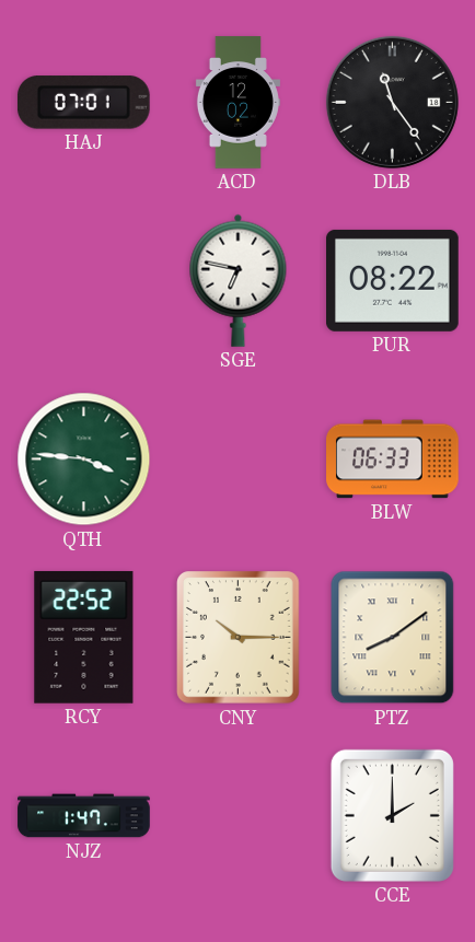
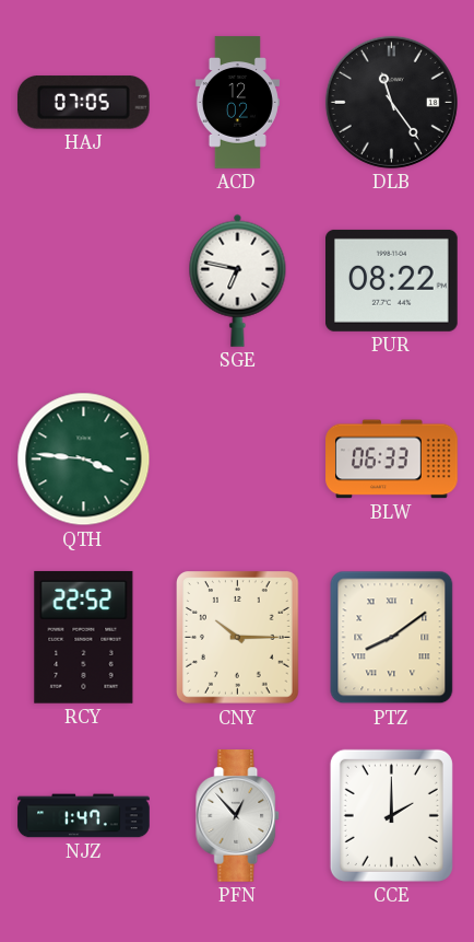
HAJ: 07:01 -> 07:05
PFN: none -> 12:53
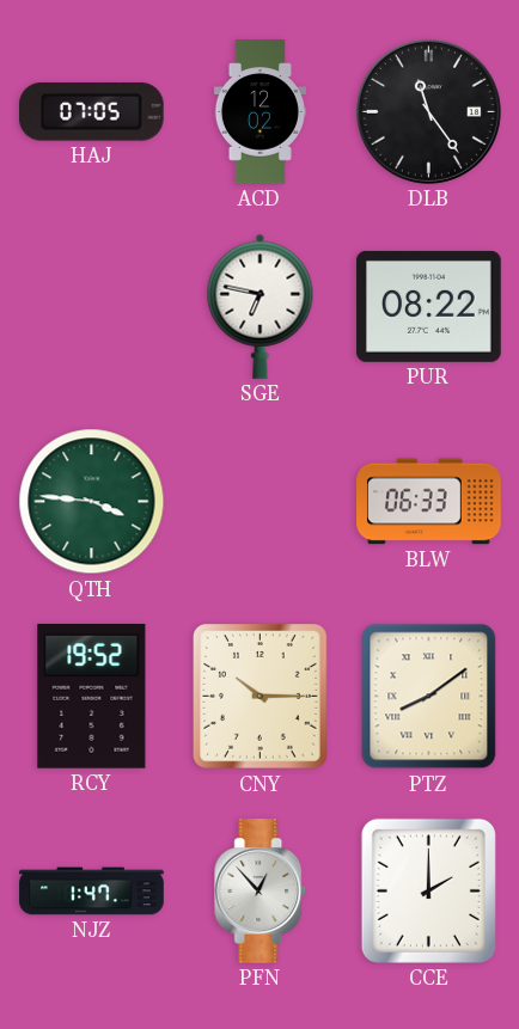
RCY: 22:52 -> 19:52
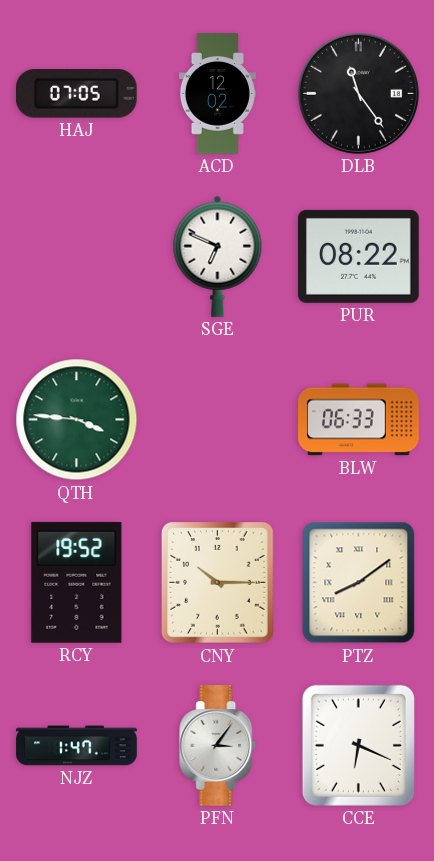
SGE: 6:47 -> 6:49
PFN: 12:53 -> 3:06
CCE: 2:00 -> 6:19
